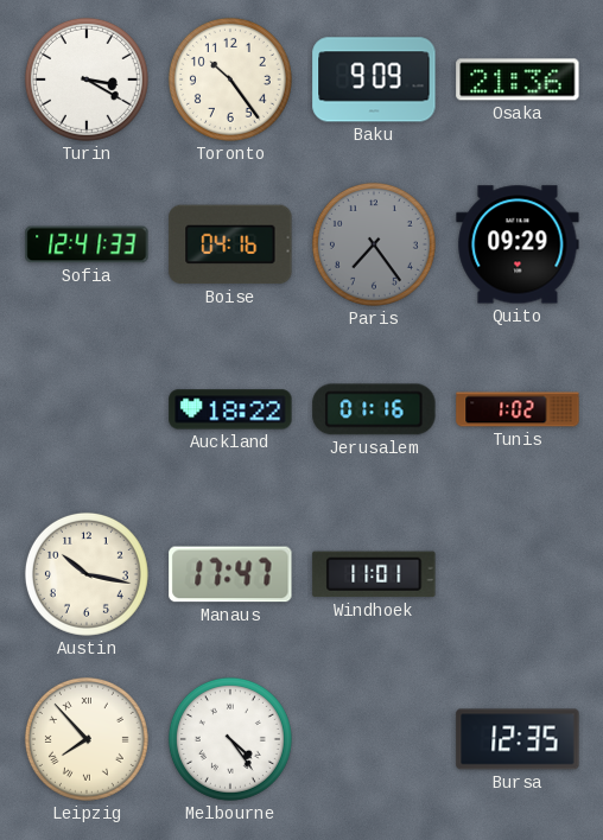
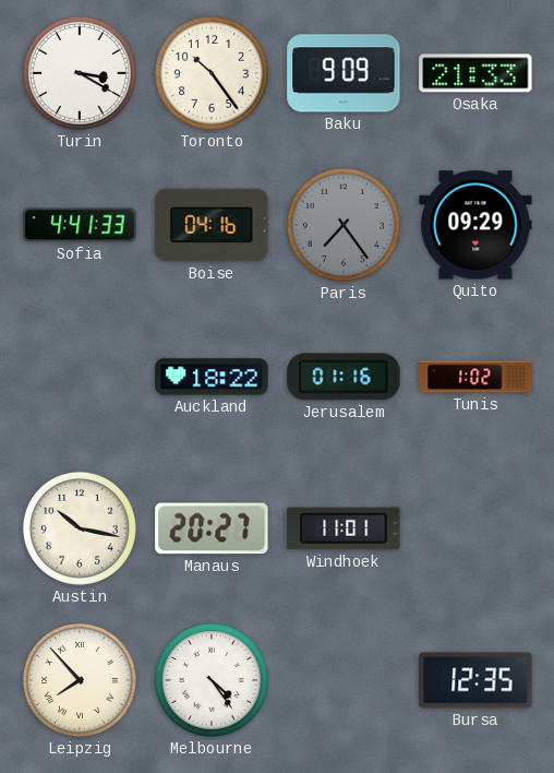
Osaka: 21:36 -> 21:33
Sofia: 12:41 -> 4:41
Manaus: 17:47 -> 20:27
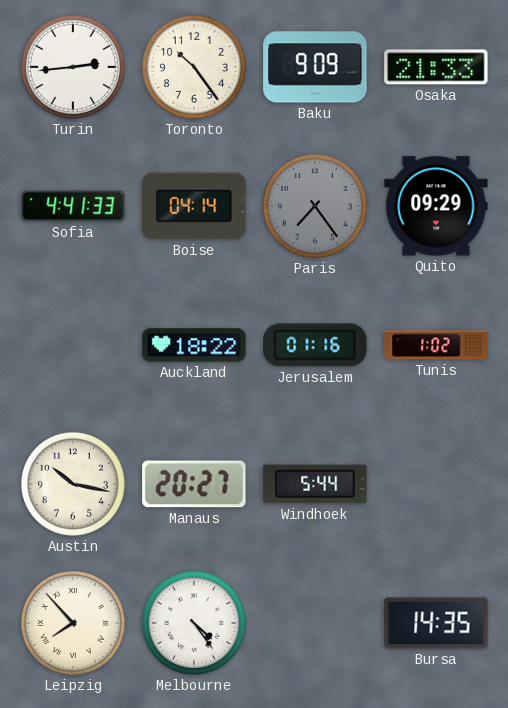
Turin: 3:20 -> 2:44
Boise: 04:16 -> 04:14
Windhoek: 11:01 -> 5:44
Bursa: 12:35 -> 14:35
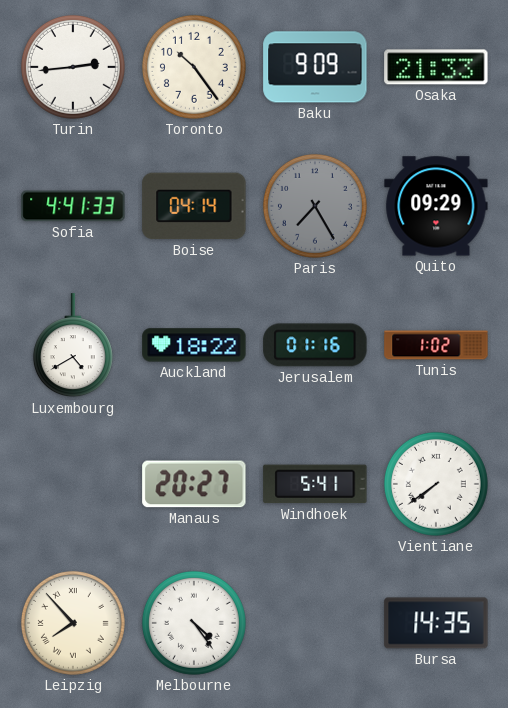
Paris: 7:24 -> 7:25
Luxembourg: none -> 4:40
Austin: 10:17 -> none
Windhoek: 5:44 -> 5:41
Vientiane: none -> 7:39
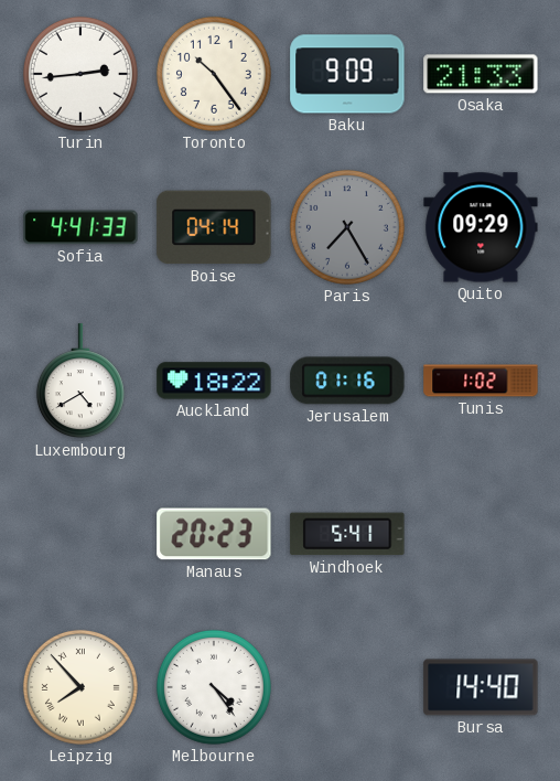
Manaus: 20:27 -> 20:23
Vientiane: 7:39 -> none
Bursa: 14:35 -> 14:40
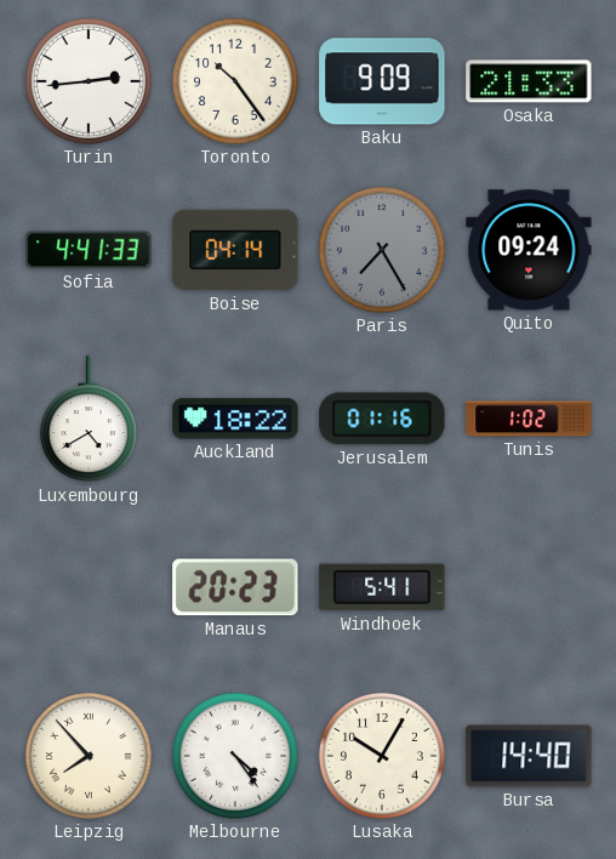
Quito: 09:29 -> 09:24
Lusaka: none -> 10:05
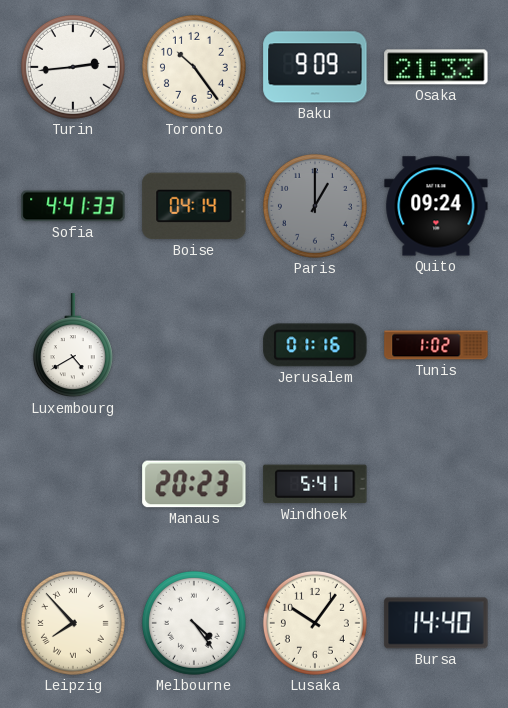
Paris: 7:25 -> 1:00
Auckland: 18:22 -> none
Lusaka: 10:05 -> 10:06
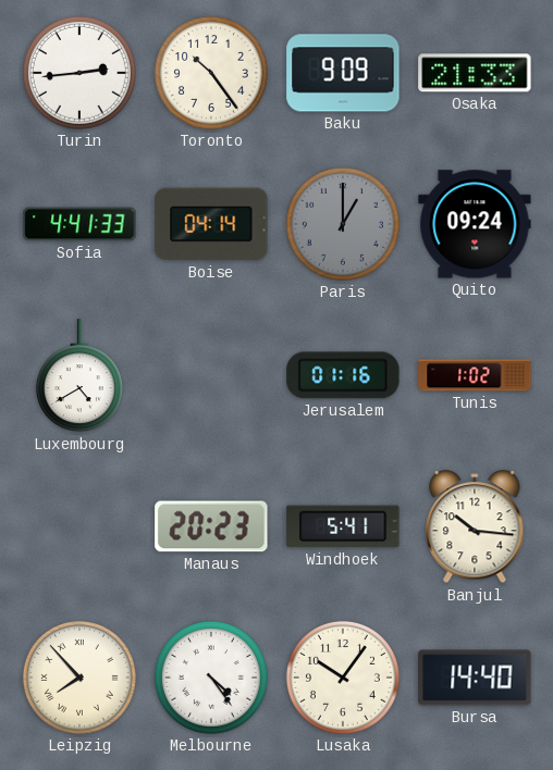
Banjul: none -> 10:16
